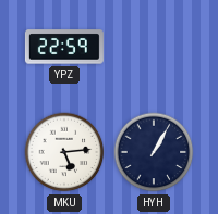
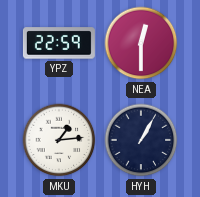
NEA: none -> 12:30
MKU: 5:14 -> 1:14
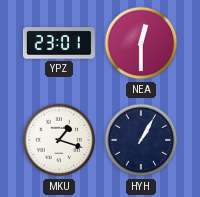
YPZ: 22:59 -> 23:01
MKU: 1:14 -> 1:18
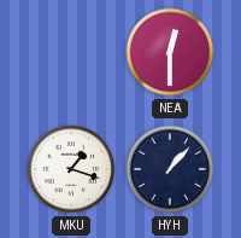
YPZ: 23:01 -> none
HYH: 1:05 -> 1:07
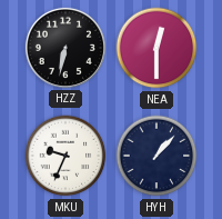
HZZ: none -> 6:32
MKU: 1:18 -> 9:34
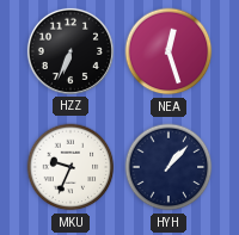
HZZ: 6:32 -> 6:34
NEA: 12:30 -> 12:27
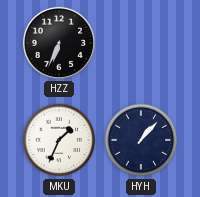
NEA: 12:27 -> none
MKU: 9:34 -> 1:34
